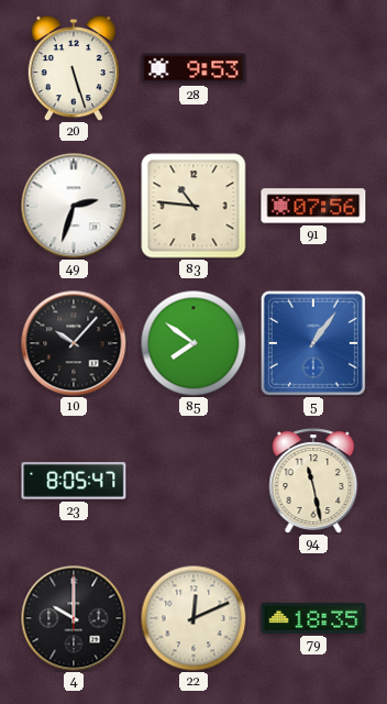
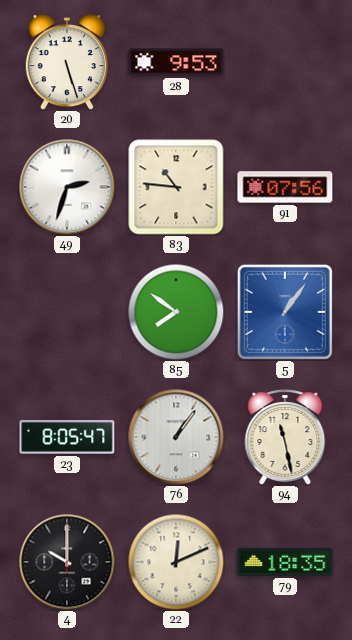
10: 10:07 -> none
76: none -> 1:06
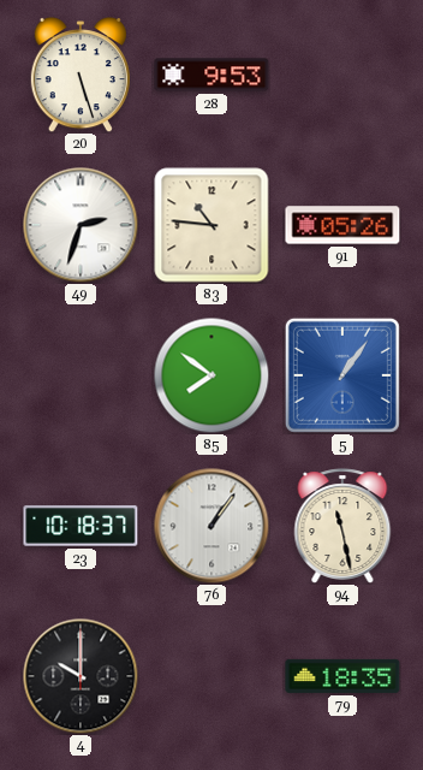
91: 07:56 -> 05:26
23: 8:05 -> 10:18
22: 12:11 -> none
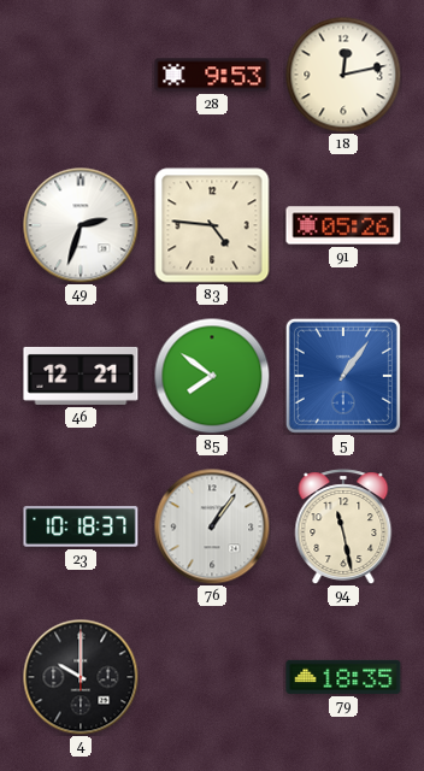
20: 5:27 -> none
18: none -> 12:13
83: 10:46 -> 4:46
46: none -> 12:21
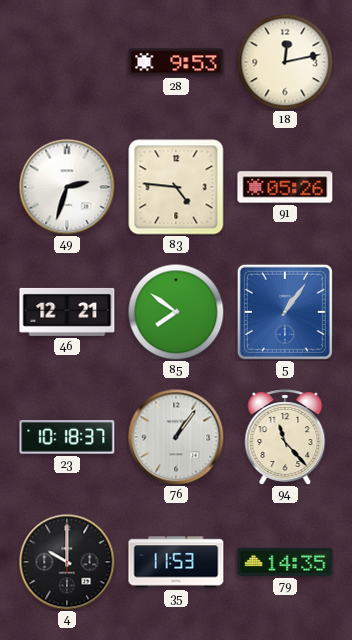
94: 11:28 -> 11:23
35: none -> 11:53
79: 18:35 -> 14:35
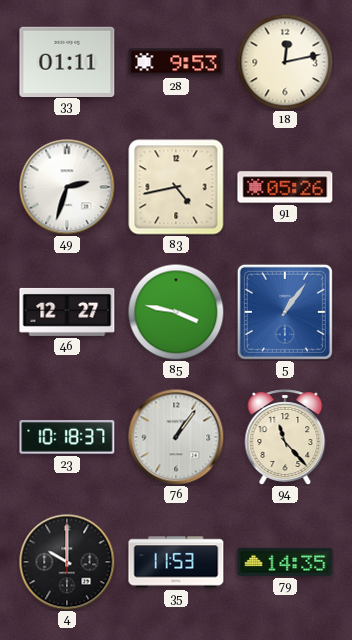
33: none -> 01:11
83: 4:46 -> 4:43
46: 12:21 -> 12:27
85: 7:51 -> 3:47
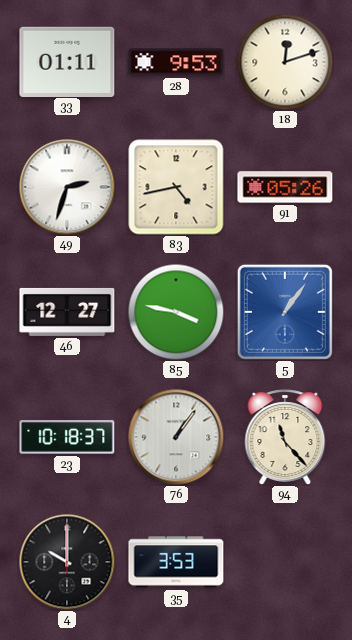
18: 12:13 -> 12:12
35: 11:53 -> 3:53
79: 14:35 -> none
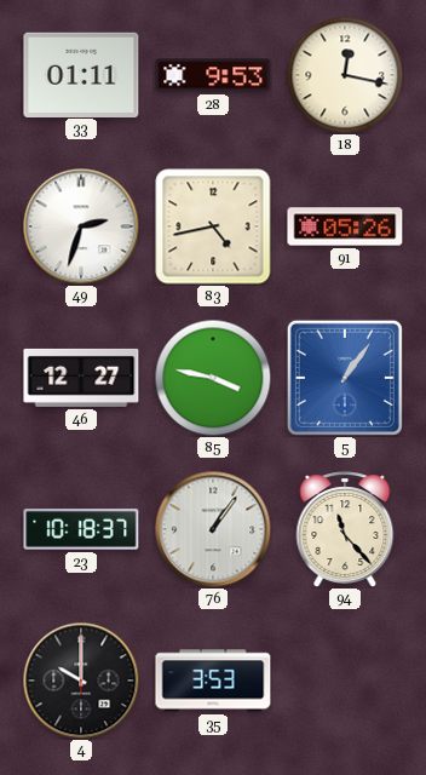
18: 12:12 -> 12:17
